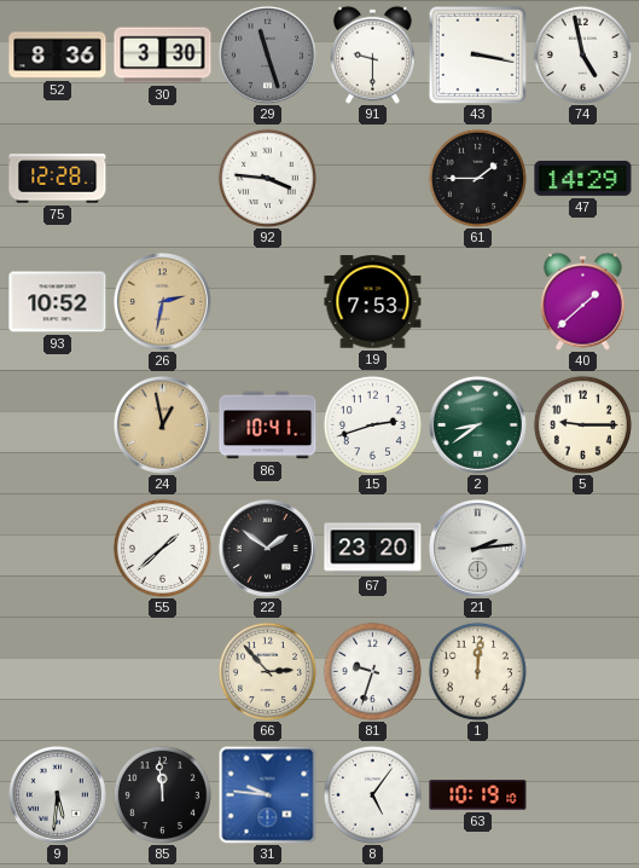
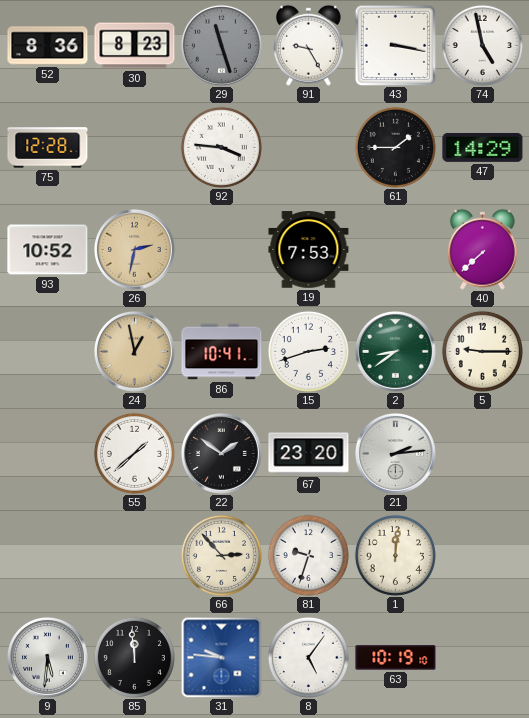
30: 3:30 -> 8:23
91: 9:30 -> 9:25
40: 1:38 -> 7:38
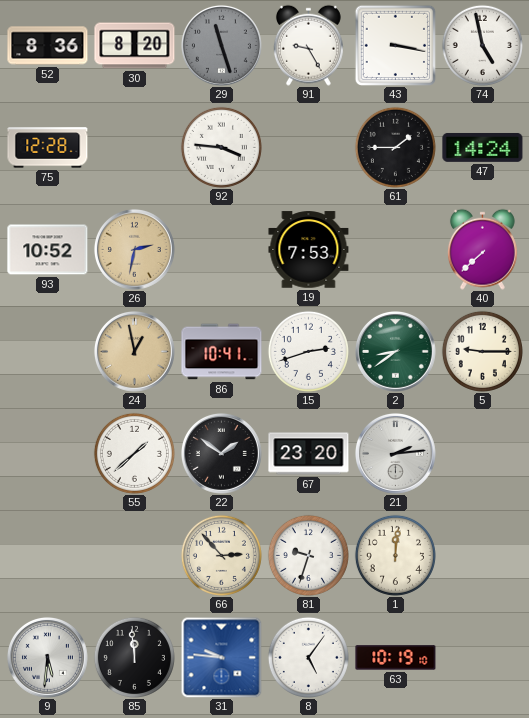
30: 8:23 -> 8:20
47: 14:29 -> 14:24
